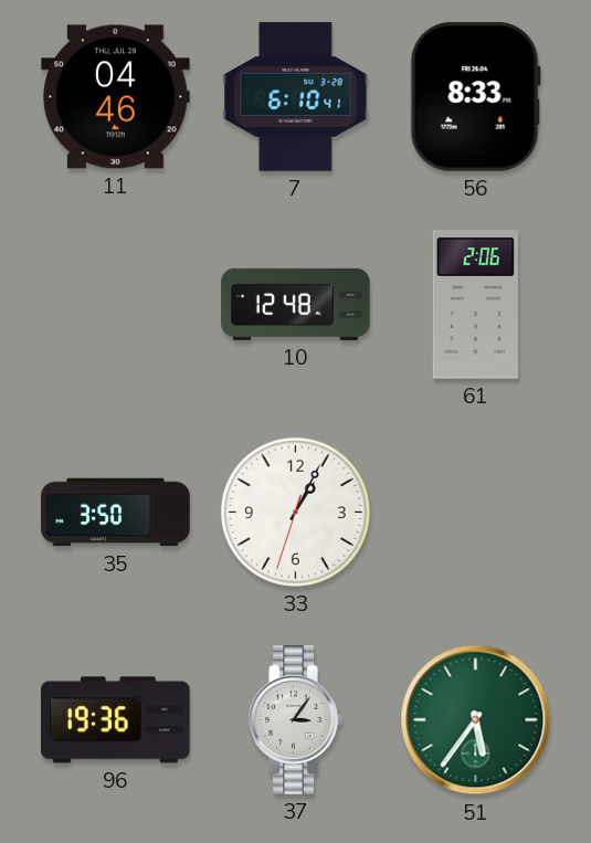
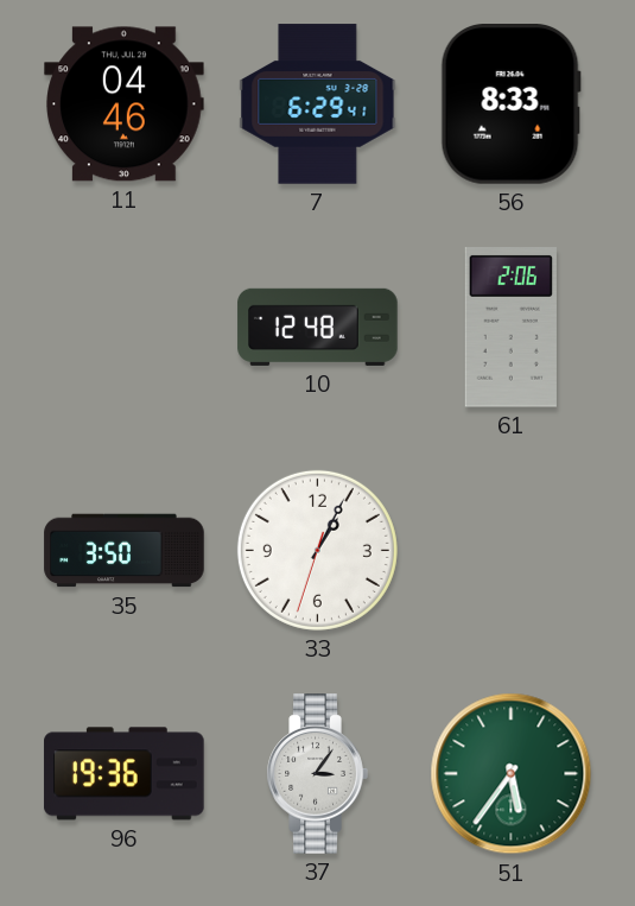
7: 6:10 -> 6:29
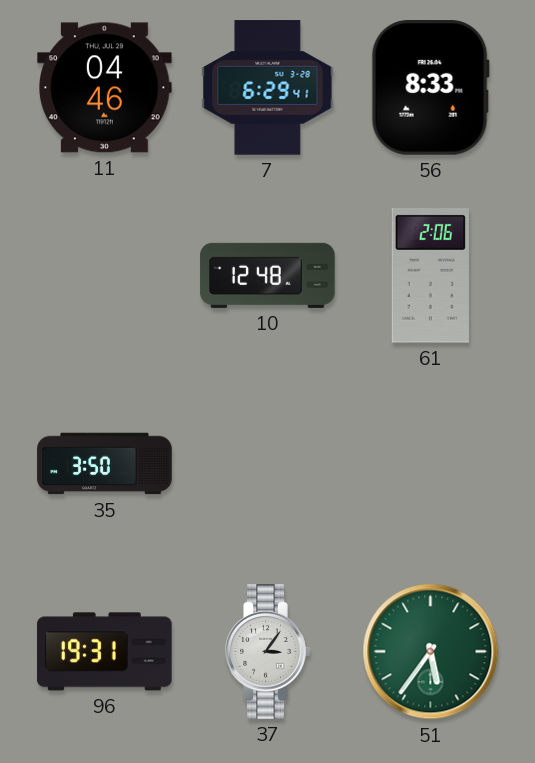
33: 1:04 -> none
96: 19:36 -> 19:31
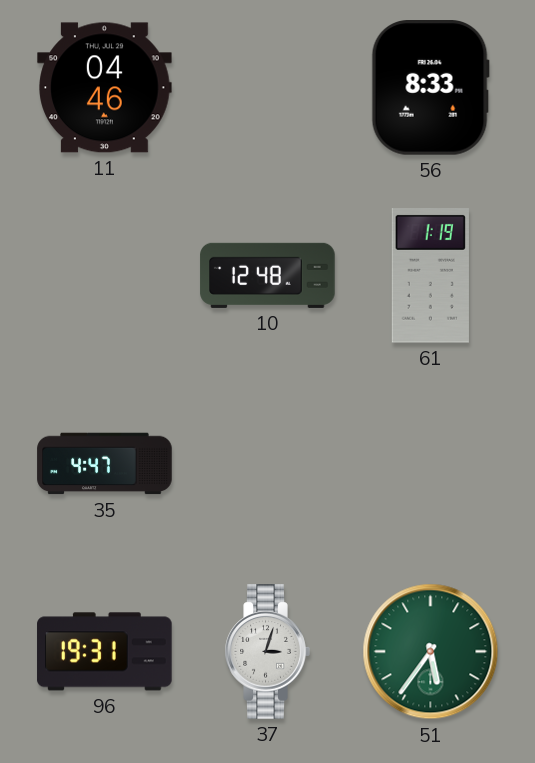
7: 6:29 -> none
61: 2:06 -> 1:19
35: 3:50 -> 4:47
37: 3:06 -> 3:03
